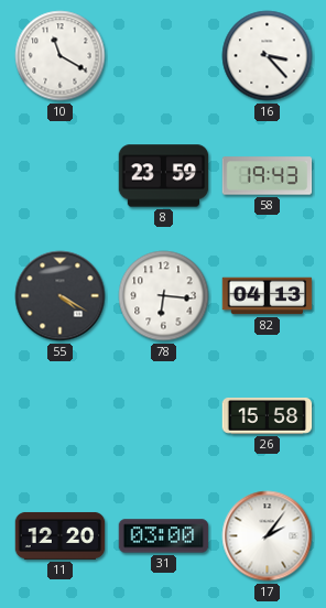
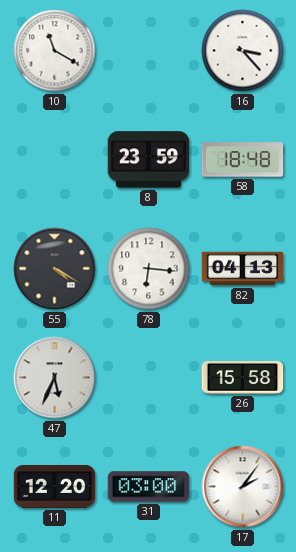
58: 19:43 -> 18:48
47: none -> 5:34
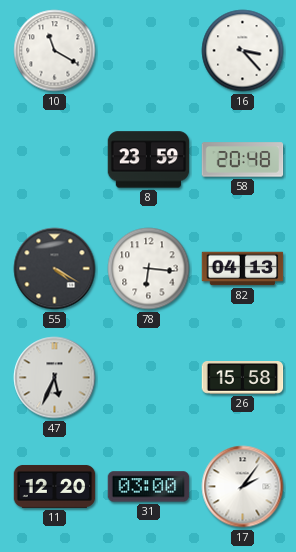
58: 18:48 -> 20:48
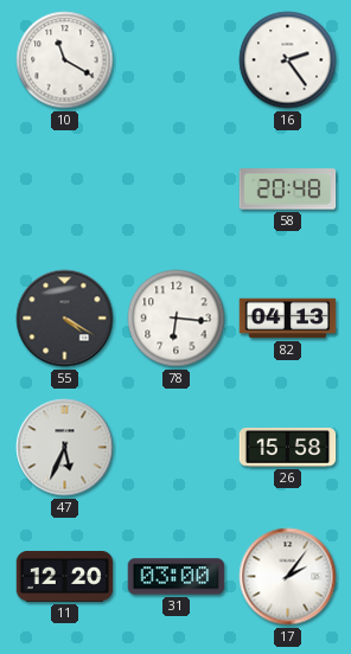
16: 3:23 -> 2:24
8: 23:59 -> none
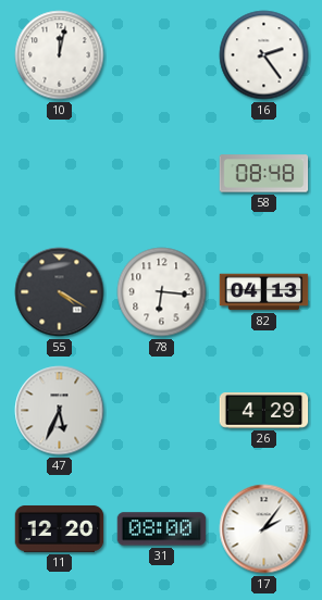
10: 11:20 -> 12:02
58: 20:48 -> 08:48
26: 15:58 -> 4:29
31: 03:00 -> 08:00
